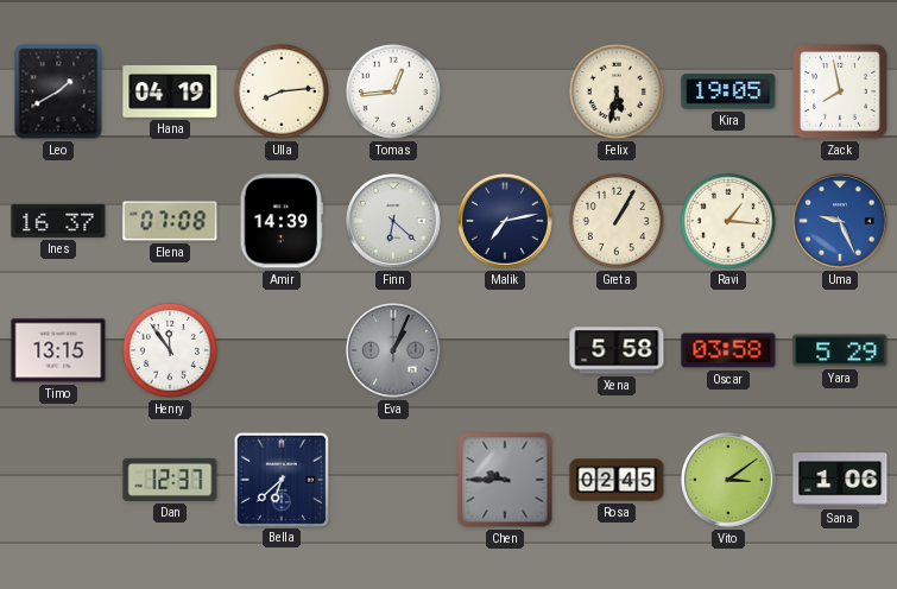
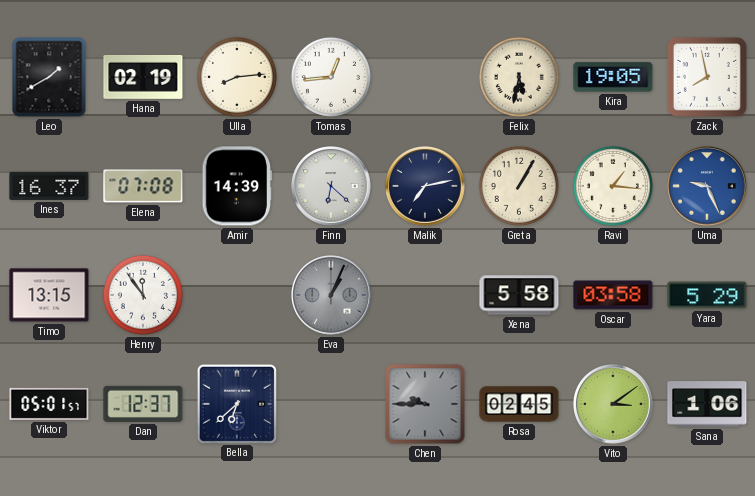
Hana: 04:19 -> 02:19
Viktor: none -> 05:01
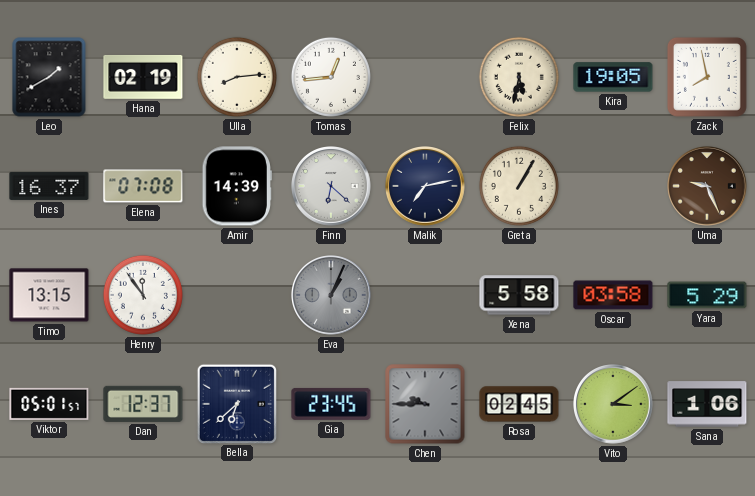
Ravi: 1:16 -> none
Uma dial: blue -> brown
Gia: none -> 23:45
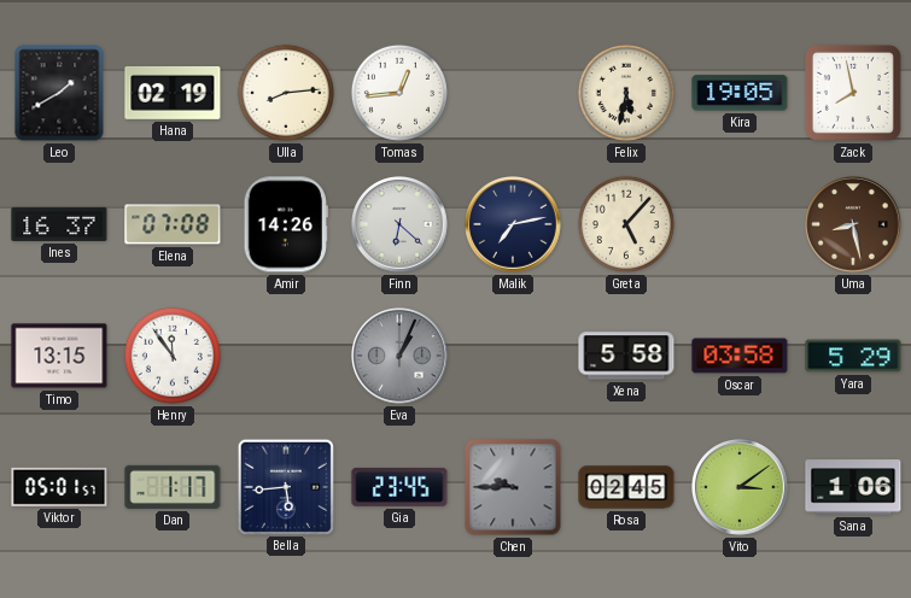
Amir: 14:39 -> 14:26
Greta: 1:05 -> 5:07
Uma: 9:26 -> 8:28
Dan: 12:37 -> 1:17
Bella: 6:38 -> 5:44
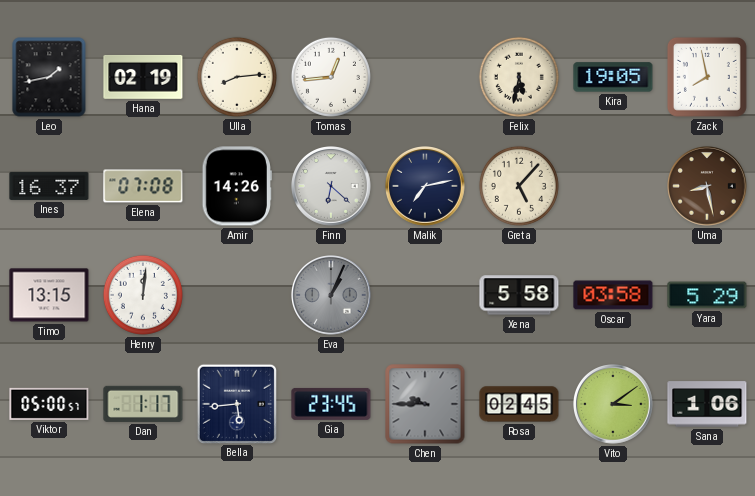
Leo: 1:40 -> 1:43
Henry: 11:54 -> 12:01
Viktor: 05:01 -> 05:00
